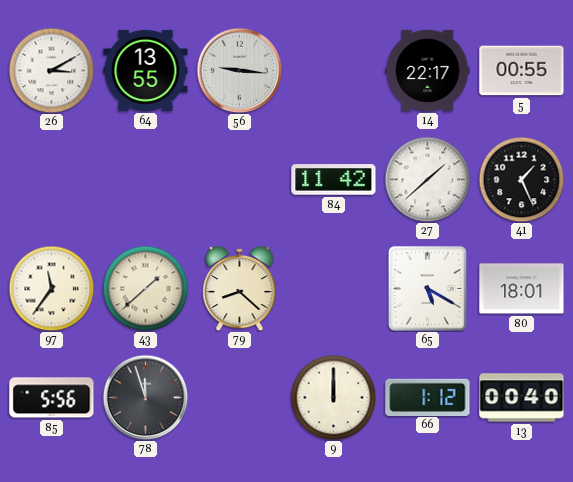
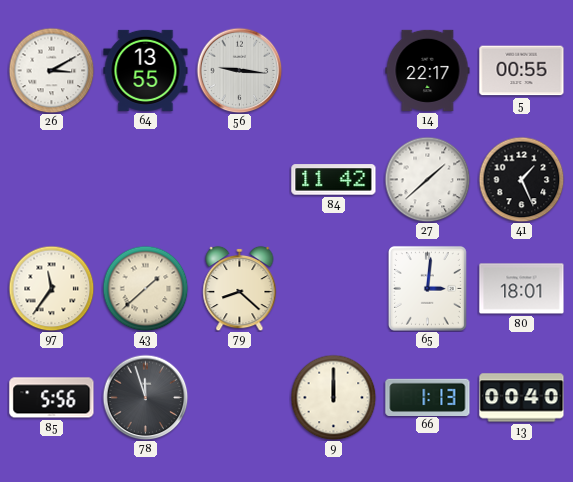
65: 5:20 -> 3:01
66: 1:12 -> 1:13
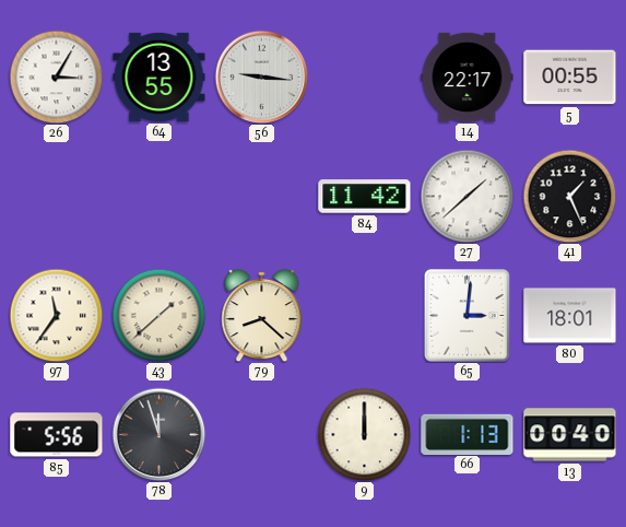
26: 3:10 -> 3:05
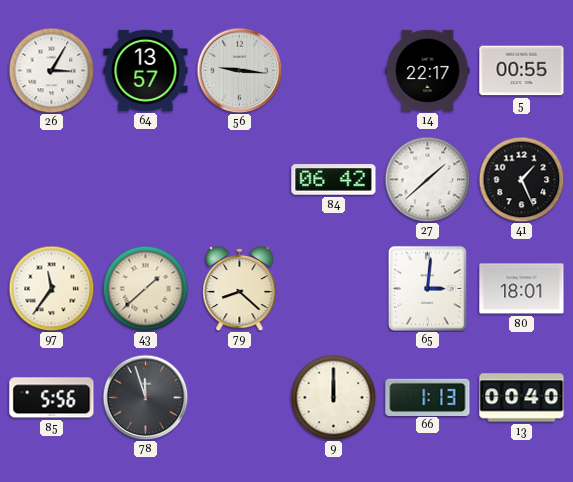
64: 13:55 -> 13:57
84: 11:42 -> 06:42
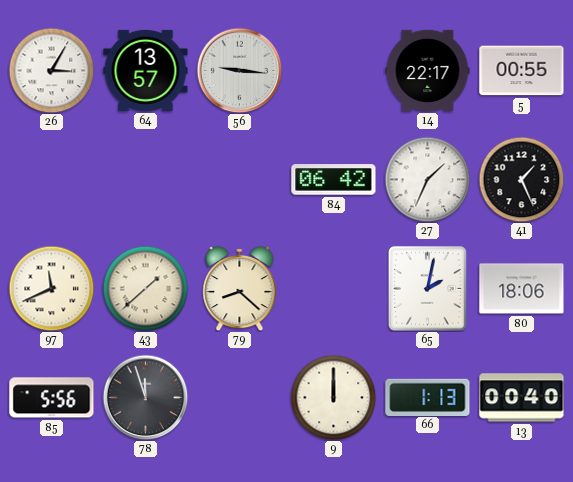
27: 1:38 -> 1:34
97: 11:36 -> 11:41
65: 3:01 -> 2:02
80: 18:01 -> 18:06
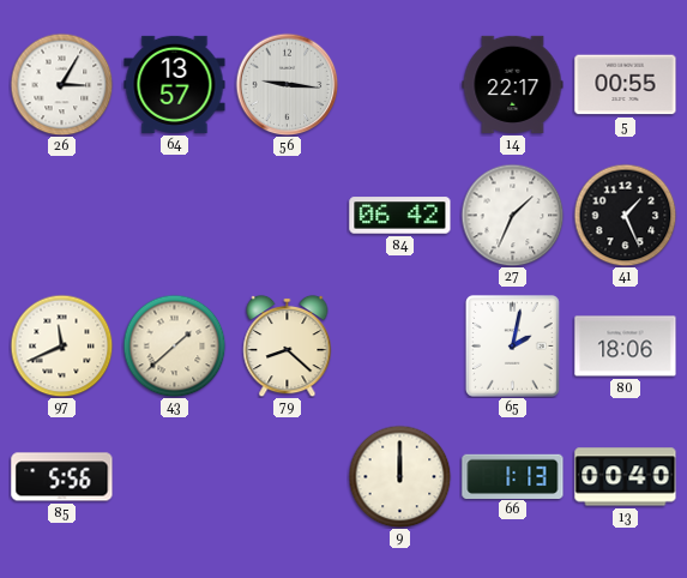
78: 11:57 -> none
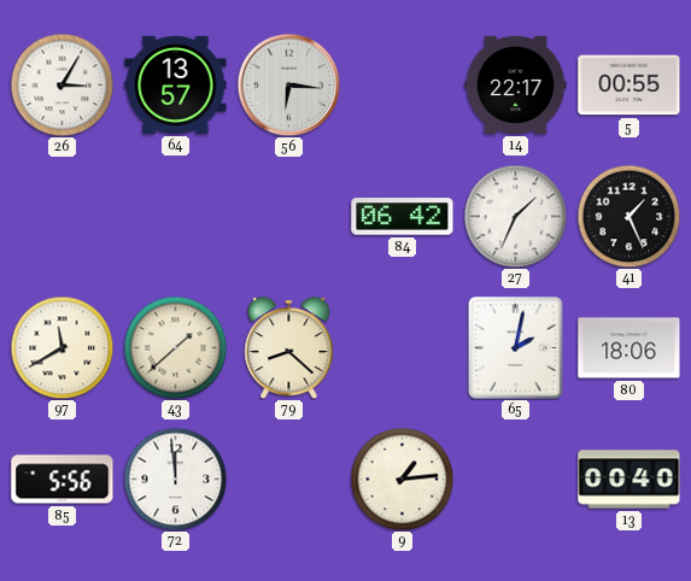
56: 9:16 -> 6:16
97: 11:41 -> 11:40
72: none -> 11:59
9: 12:00 -> 1:14
66: 1:13 -> none
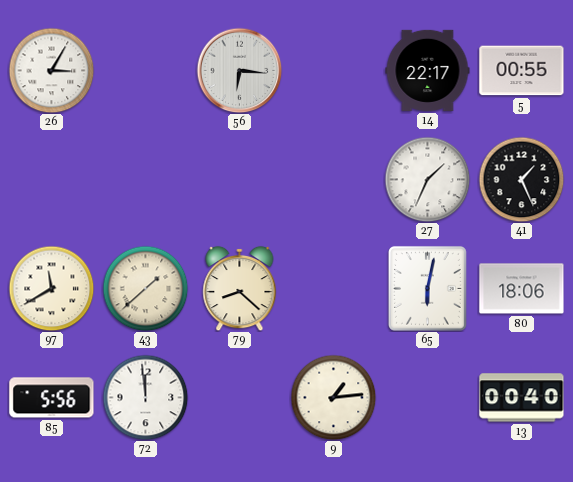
64: 13:57 -> none
84: 06:42 -> none
65: 2:02 -> 6:02
